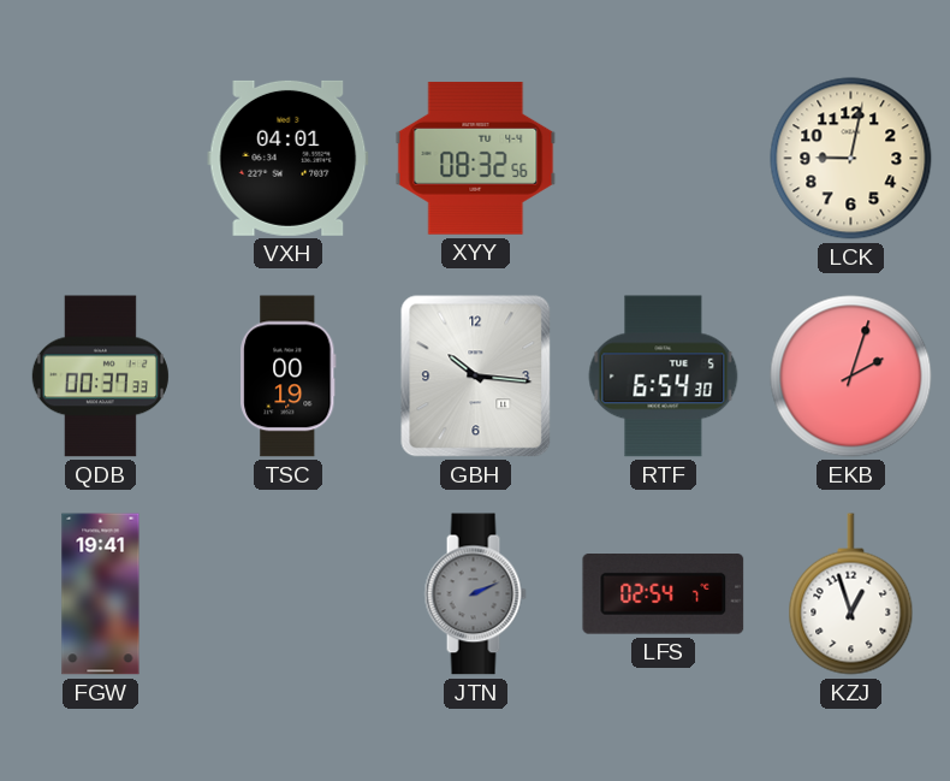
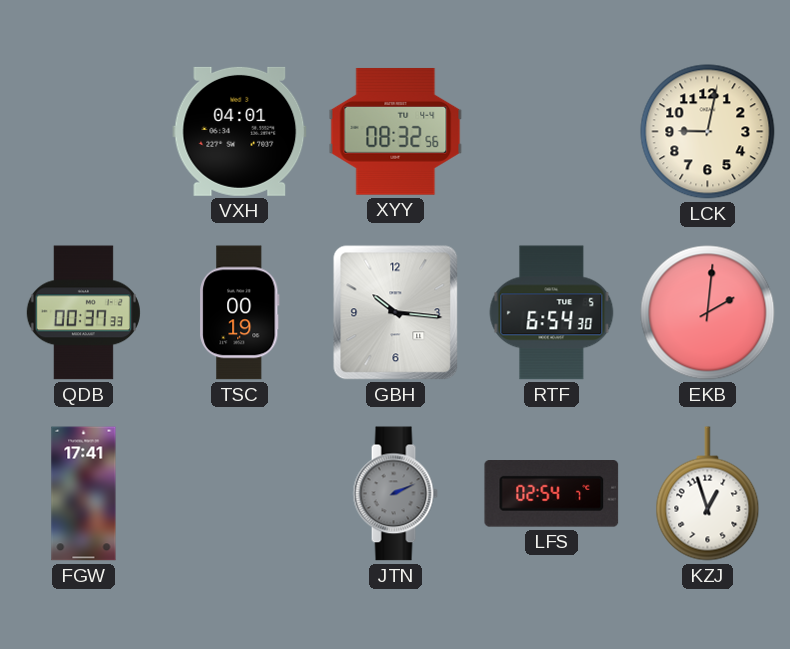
EKB: 2:03 -> 2:01
FGW: 19:41 -> 17:41
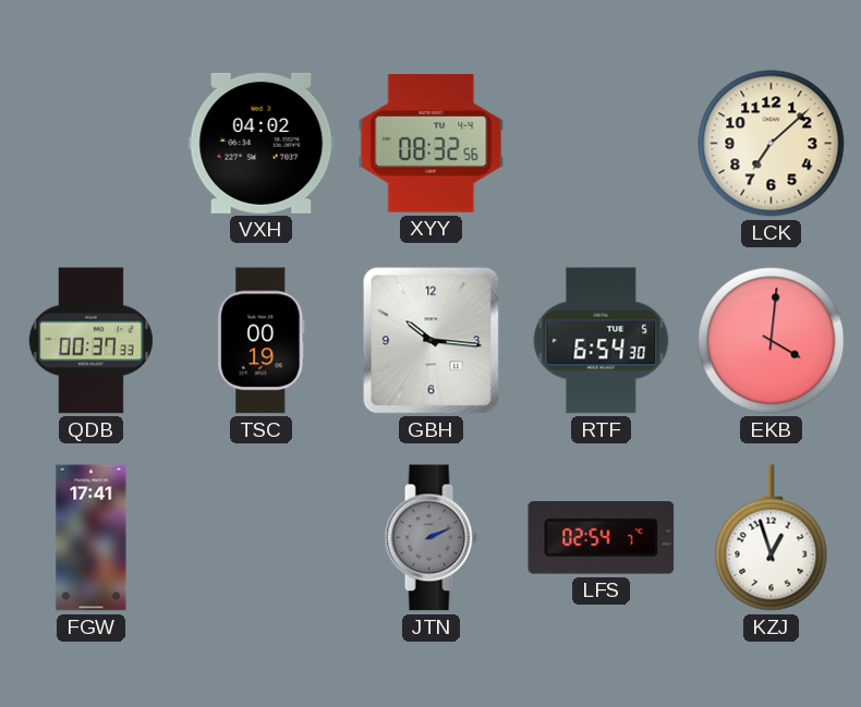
VXH: 04:01 -> 04:02
LCK: 9:02 -> 7:08
EKB: 2:01 -> 4:01
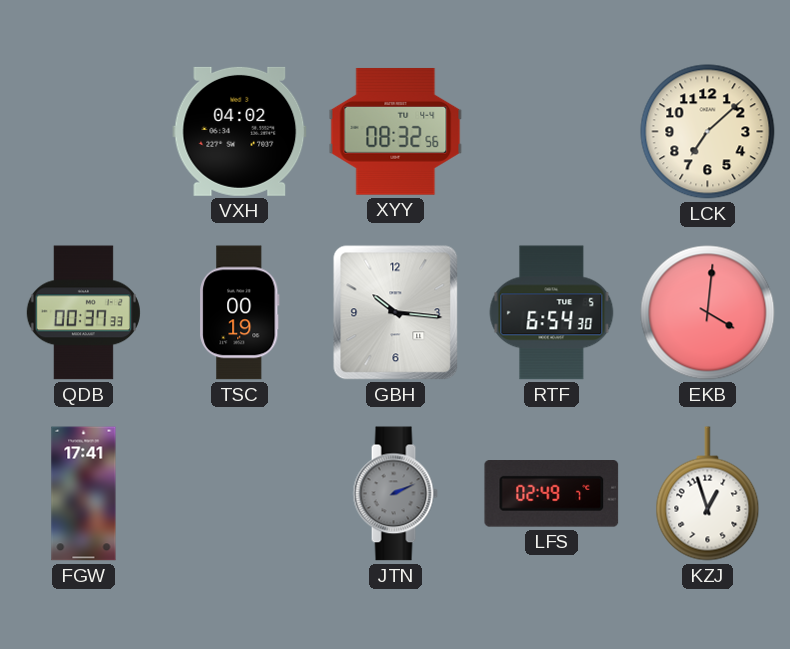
LFS: 02:54 -> 02:49
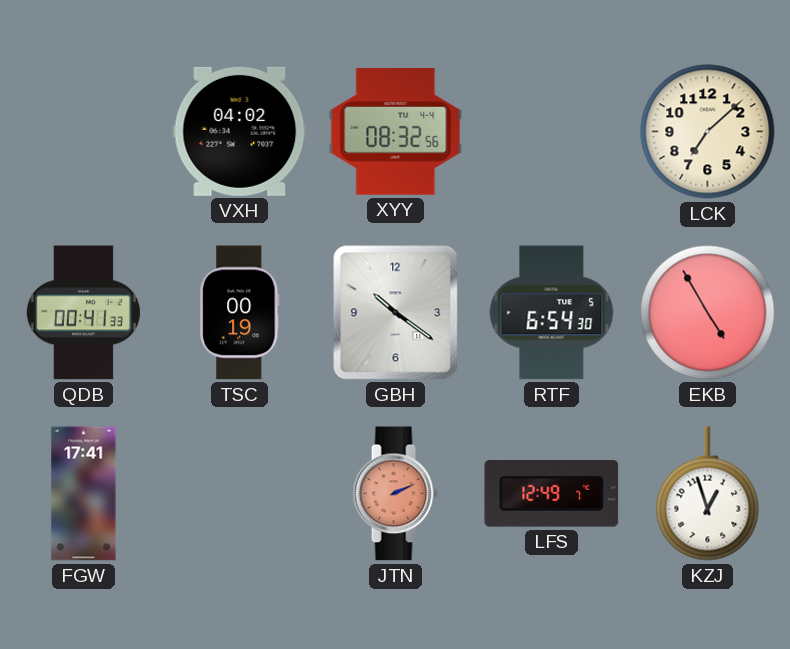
QDB: 00:37 -> 00:41
GBH: 10:16 -> 10:21
EKB: 4:01 -> 4:55
JTN dial: grey -> salmon
LFS: 02:49 -> 12:49
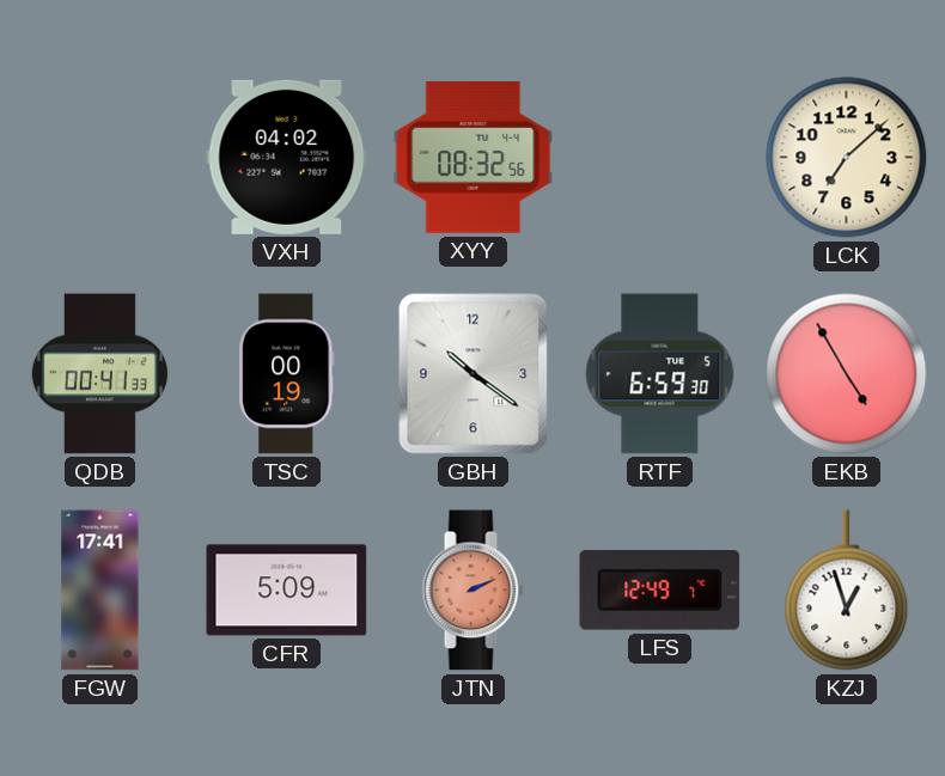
RTF: 6:54 -> 6:59
CFR: none -> 5:09
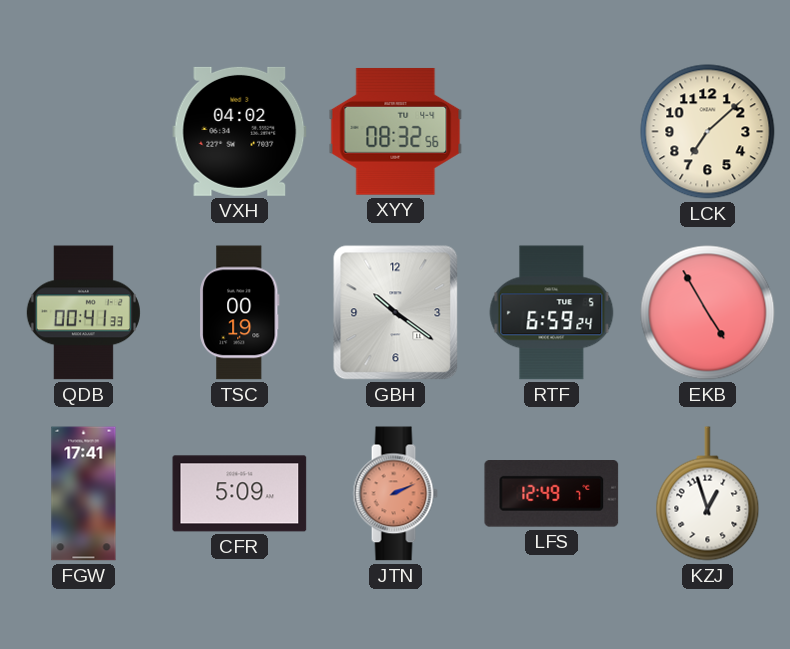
RTF: 6:59:30 -> 6:59:24
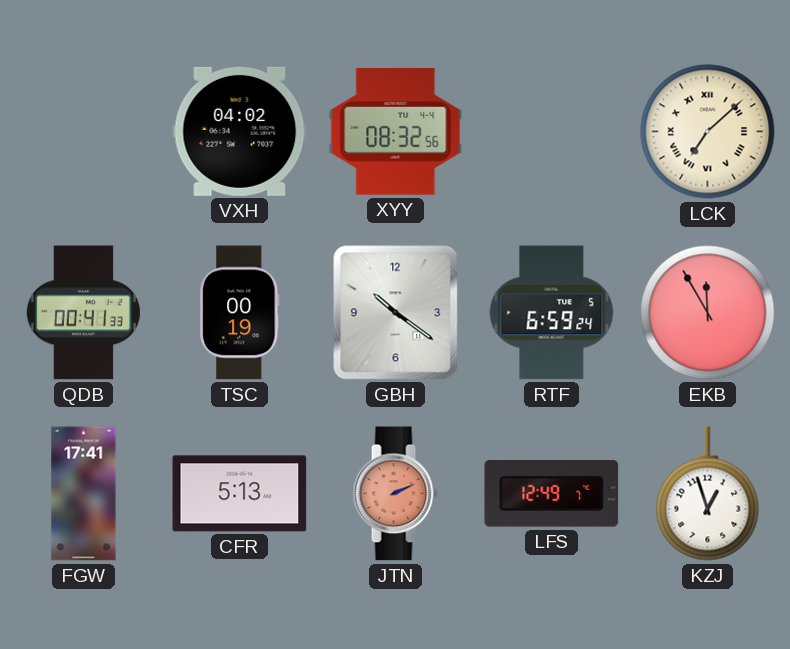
LCK numerals: Arabic -> Roman
EKB: 4:55 -> 11:55
CFR: 5:09 -> 5:13
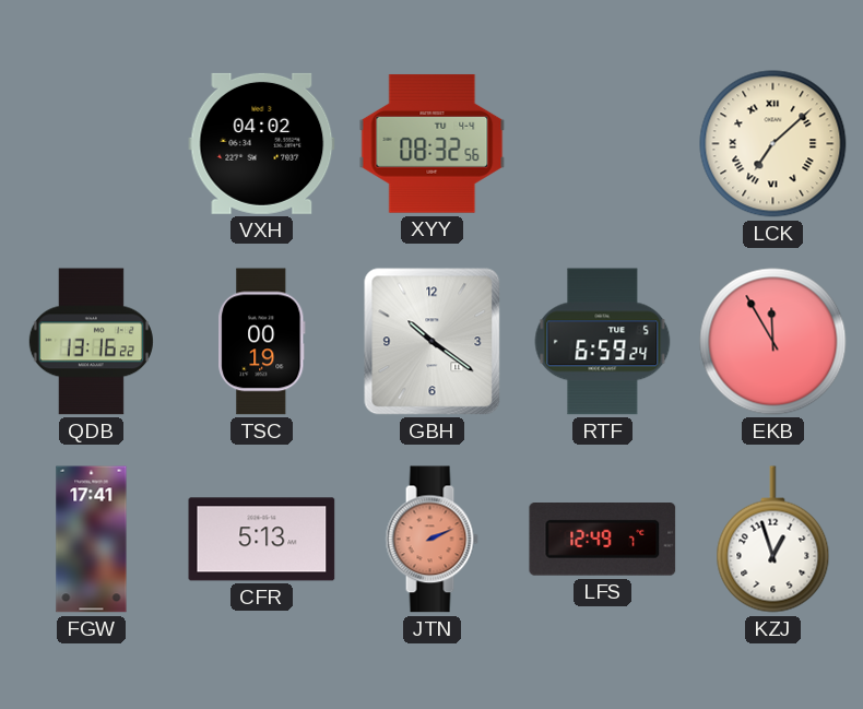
QDB: 00:41 -> 13:16
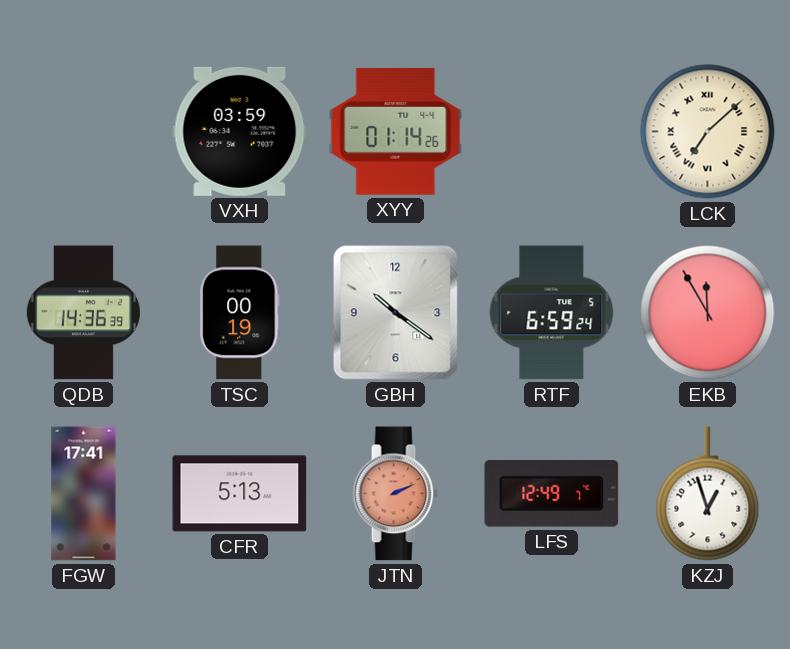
VXH: 04:02 -> 03:59
XYY: 08:32 -> 01:14
QDB: 13:16 -> 14:36
